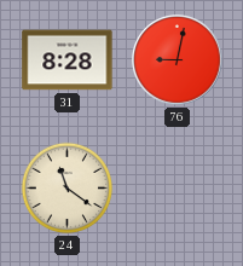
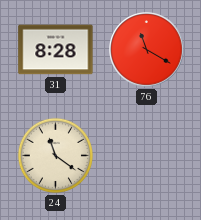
76: 9:02 -> 11:20
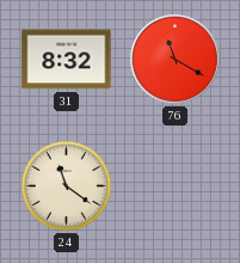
31: 8:28 -> 8:32
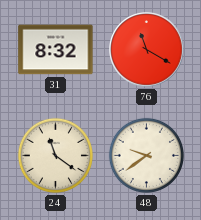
48: none -> 9:39
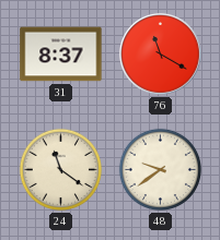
31: 8:32 -> 8:37
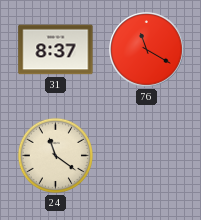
48: 9:39 -> none
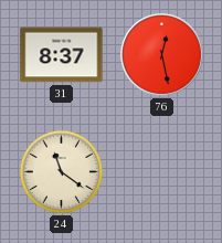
76: 11:20 -> 12:28
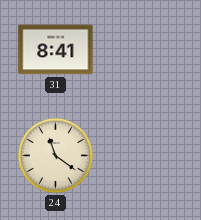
31: 8:37 -> 8:41
76: 12:28 -> none
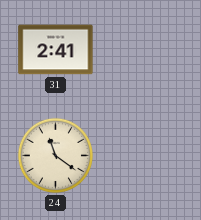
31: 8:41 -> 2:41
